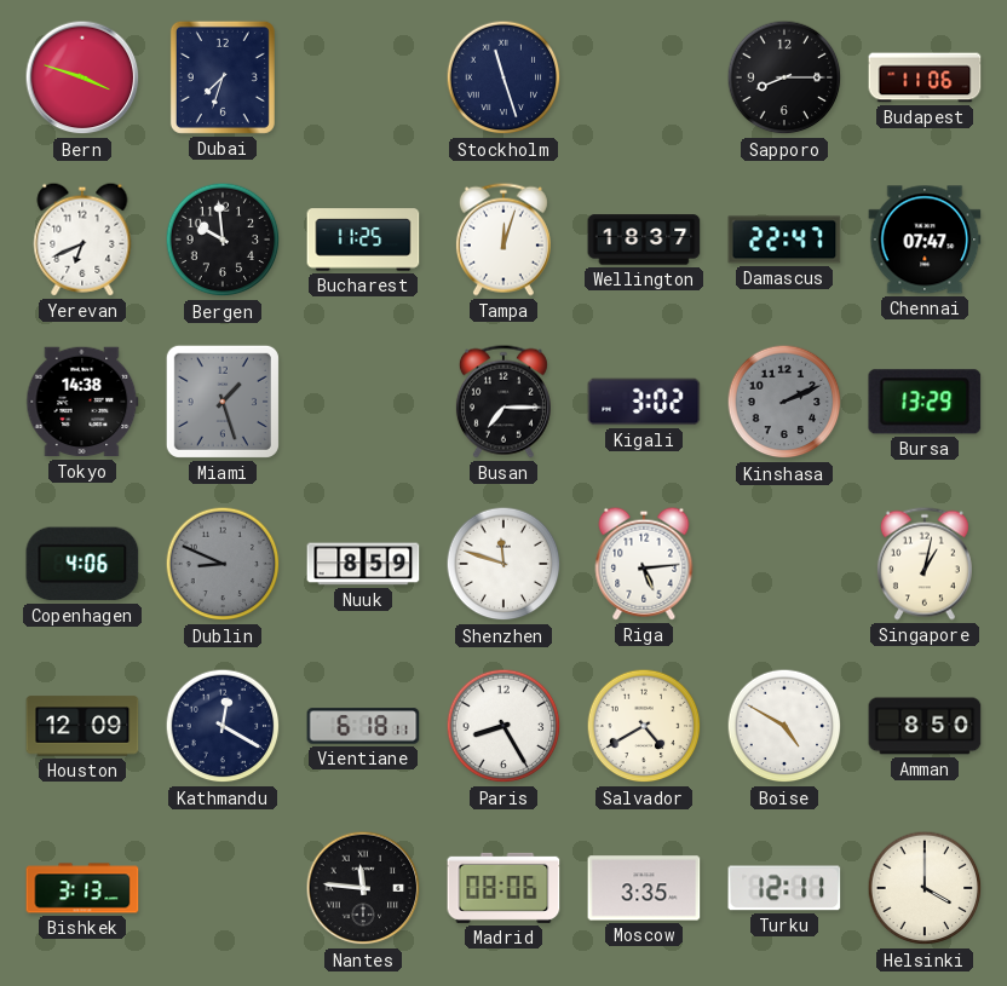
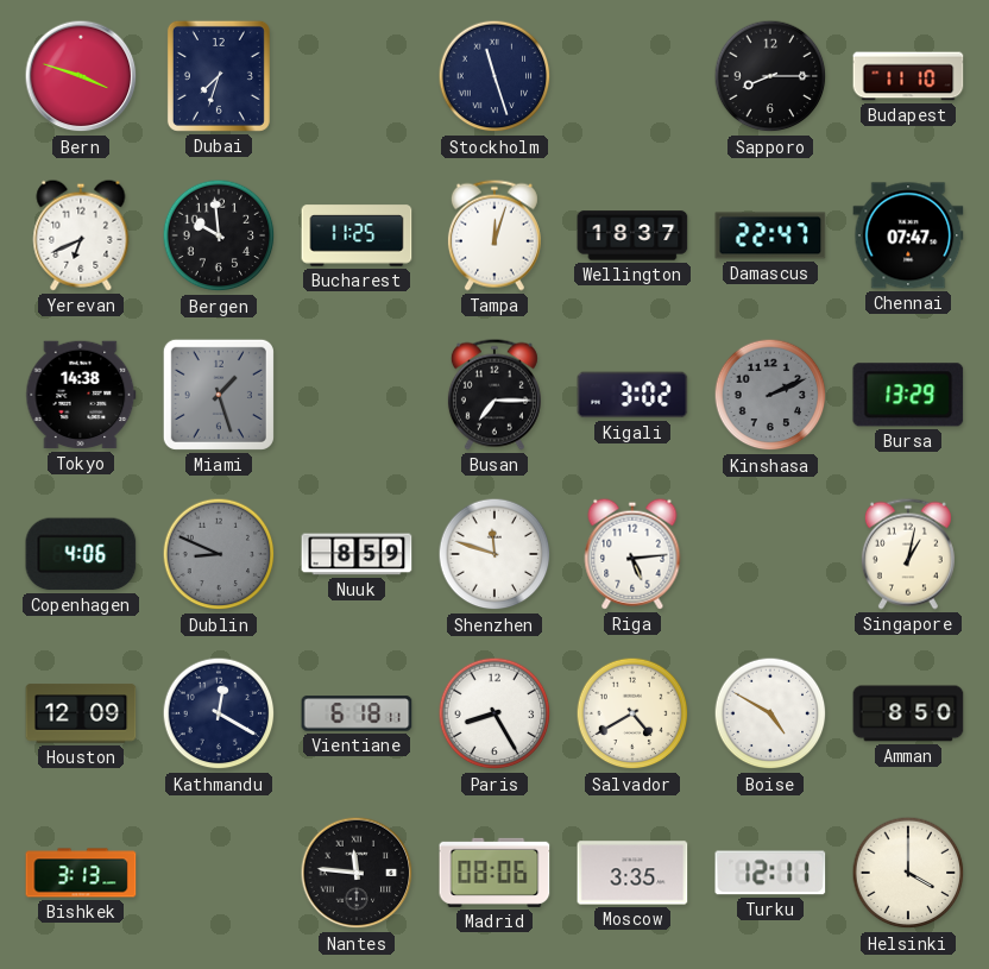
Budapest: 11:06 -> 11:10
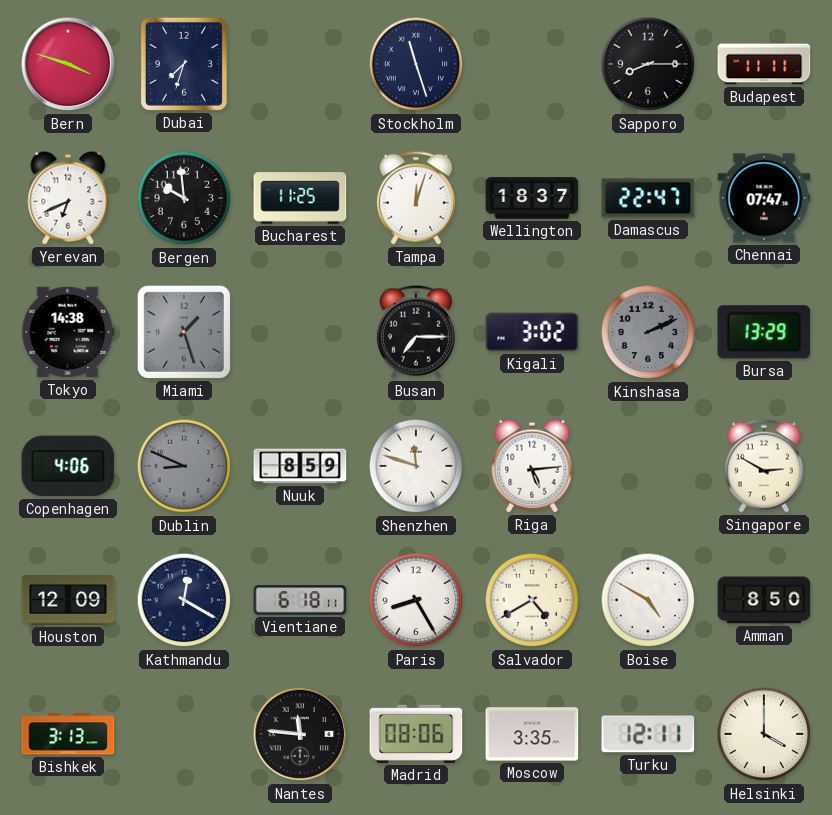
Budapest: 11:10 -> 11:11
Singapore: 1:02 -> 2:50
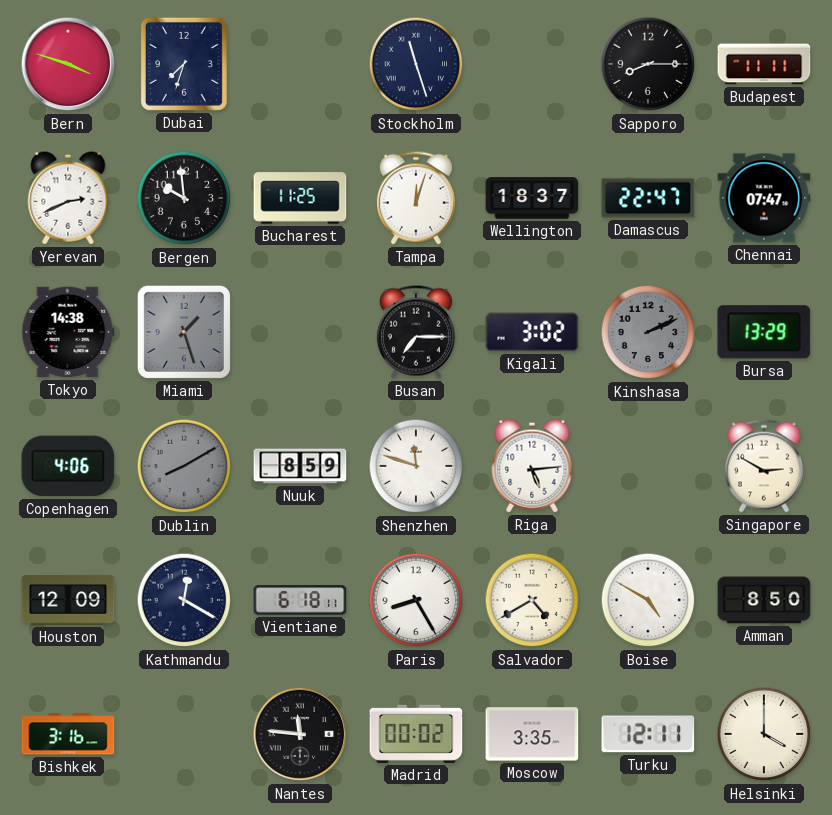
Yerevan: 6:41 -> 2:41
Dublin: 8:49 -> 8:10
Bishkek: 3:13 -> 3:16
Madrid: 08:06 -> 00:02
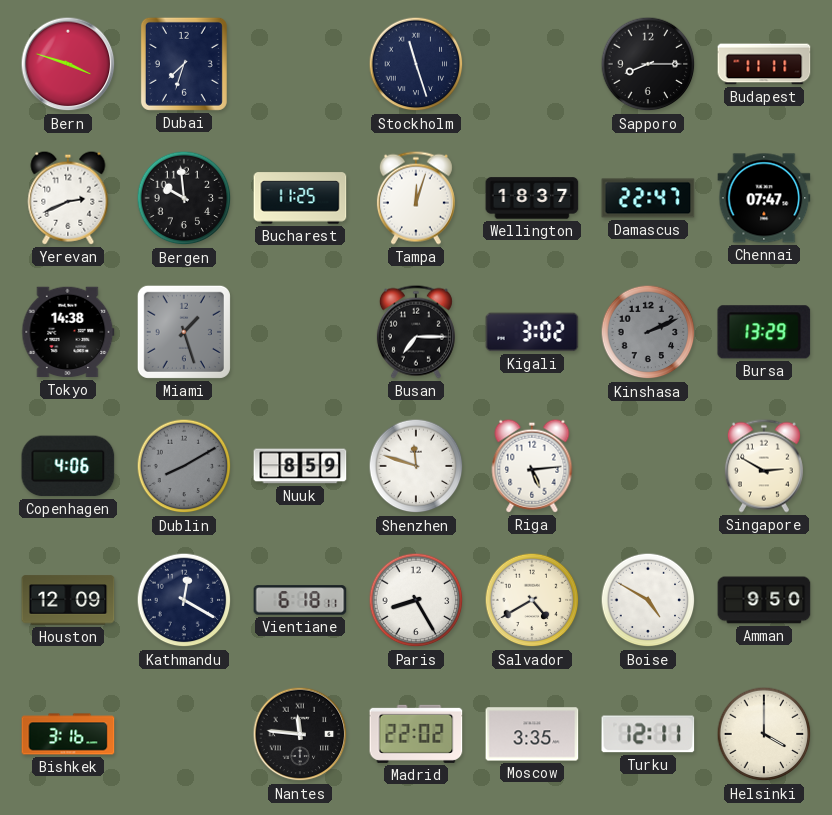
Amman: 8:50 -> 9:50
Madrid: 00:02 -> 22:02
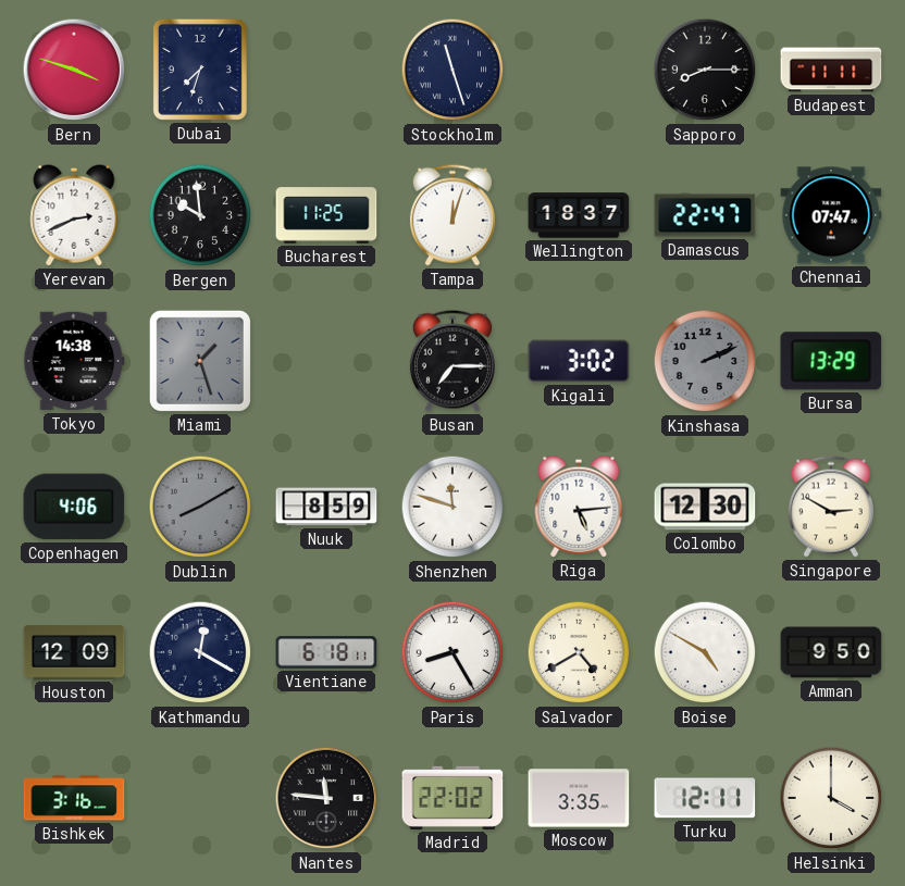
Colombo: none -> 12:30
